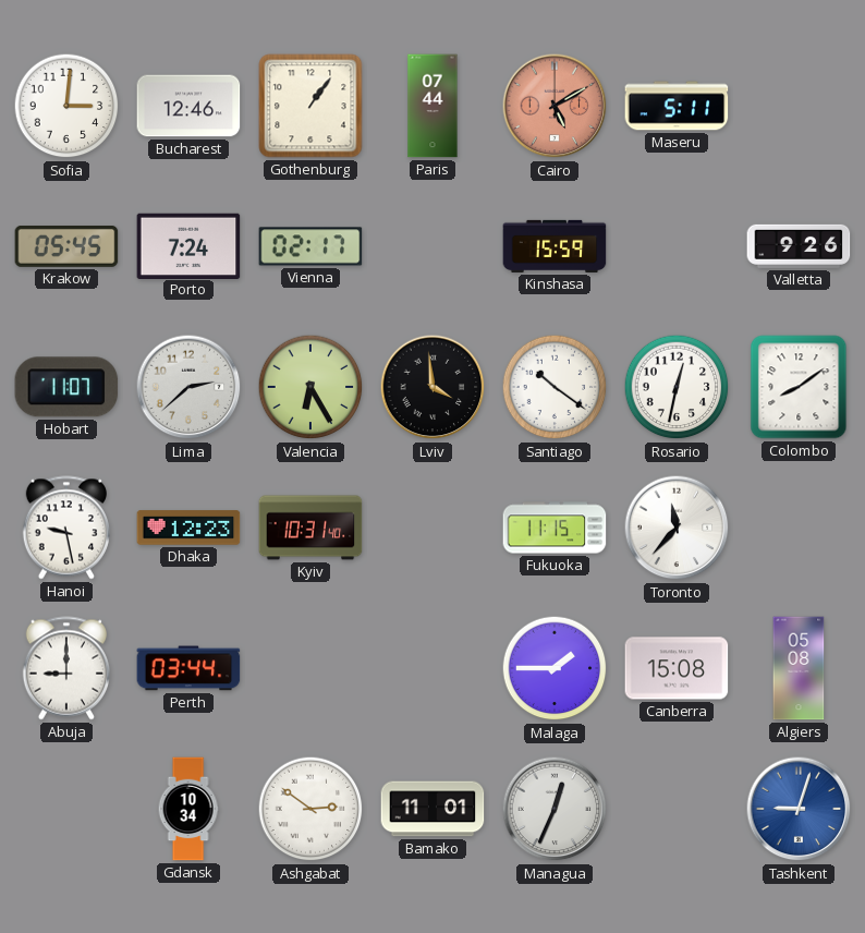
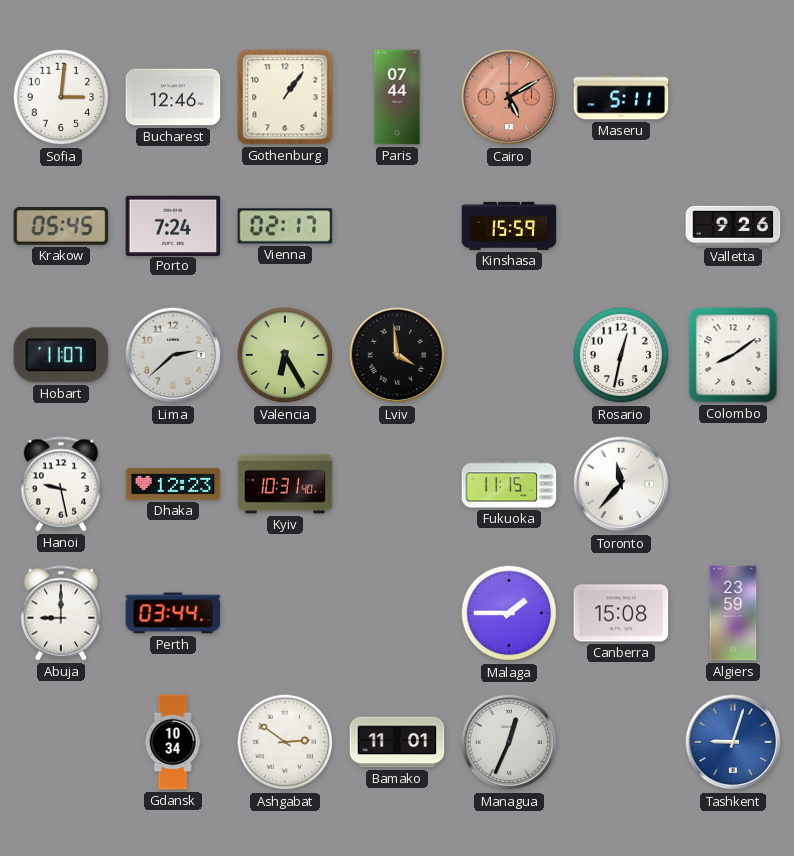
Santiago: 10:21 -> none
Algiers: 05:08 -> 23:59
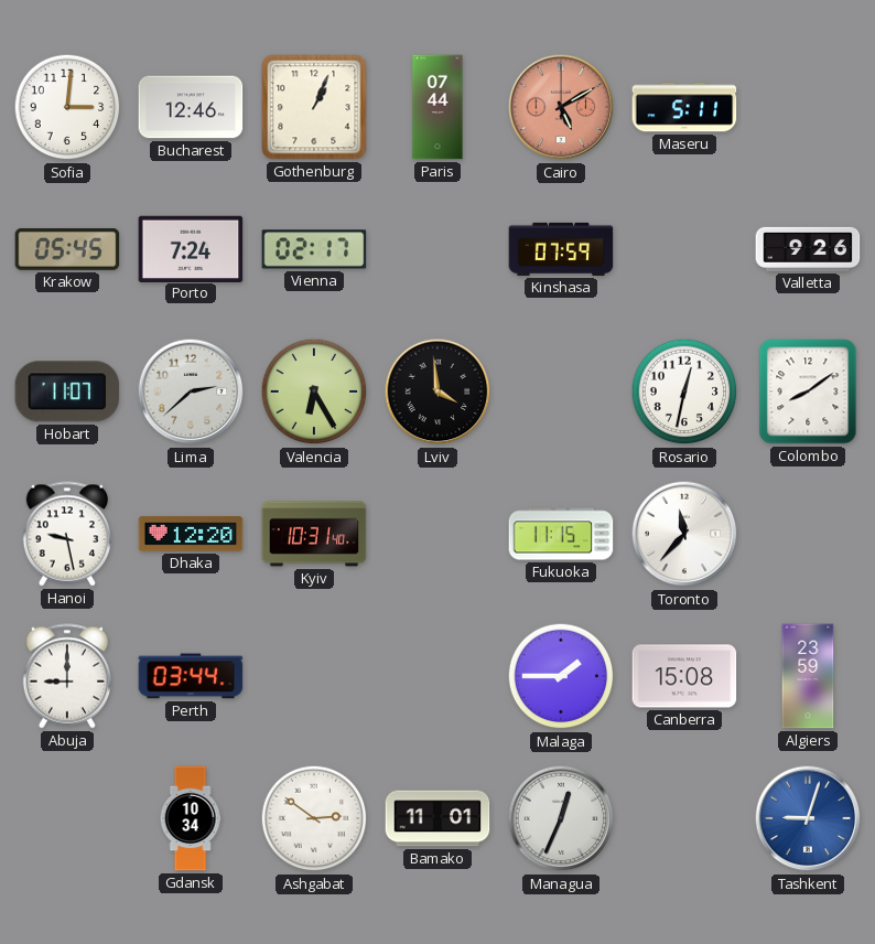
Gothenburg: 1:06 -> 1:04
Kinshasa: 15:59 -> 07:59
Dhaka: 12:23 -> 12:20
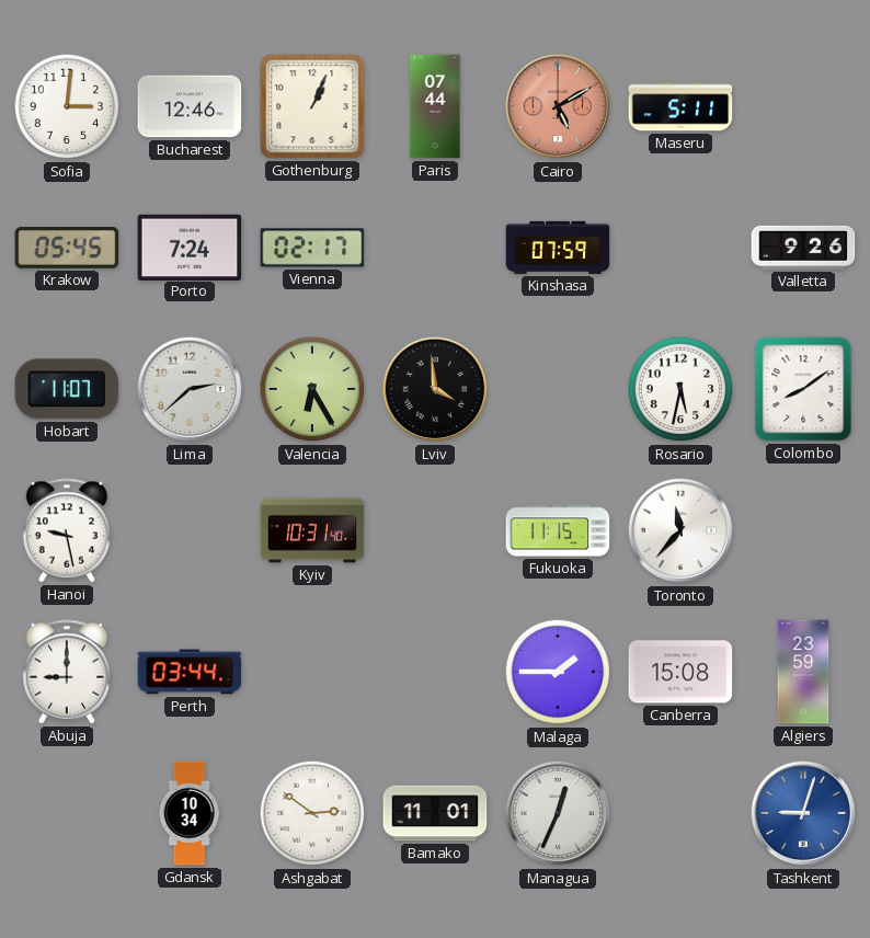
Rosario: 12:32 -> 5:32
Dhaka: 12:20 -> none
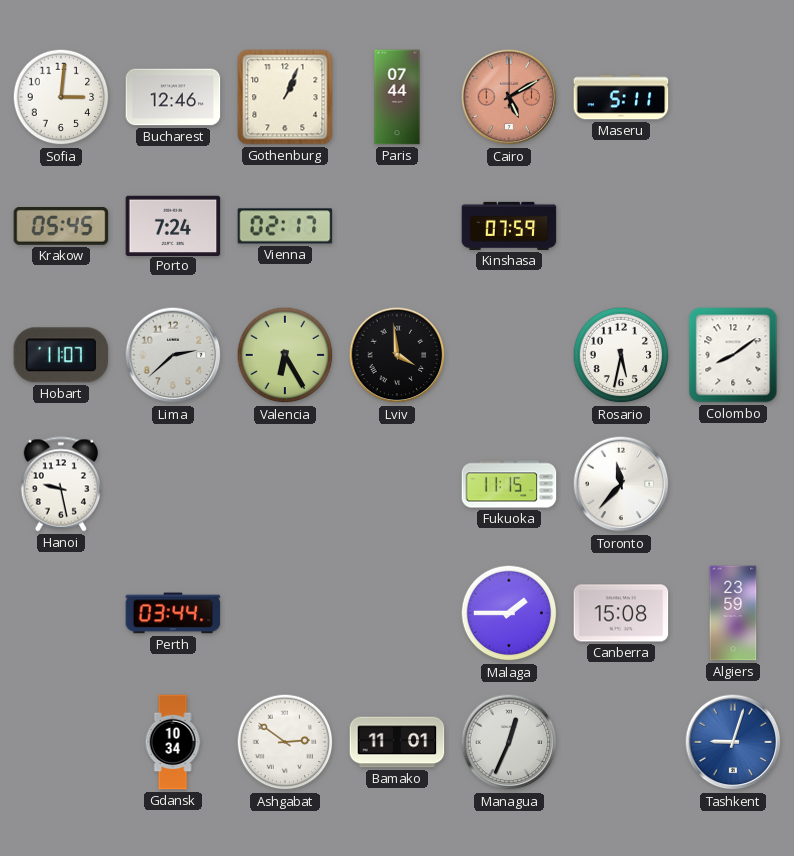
Valletta: 9:26 -> none
Kyiv: 10:31 -> none
Abuja: 9:00 -> none
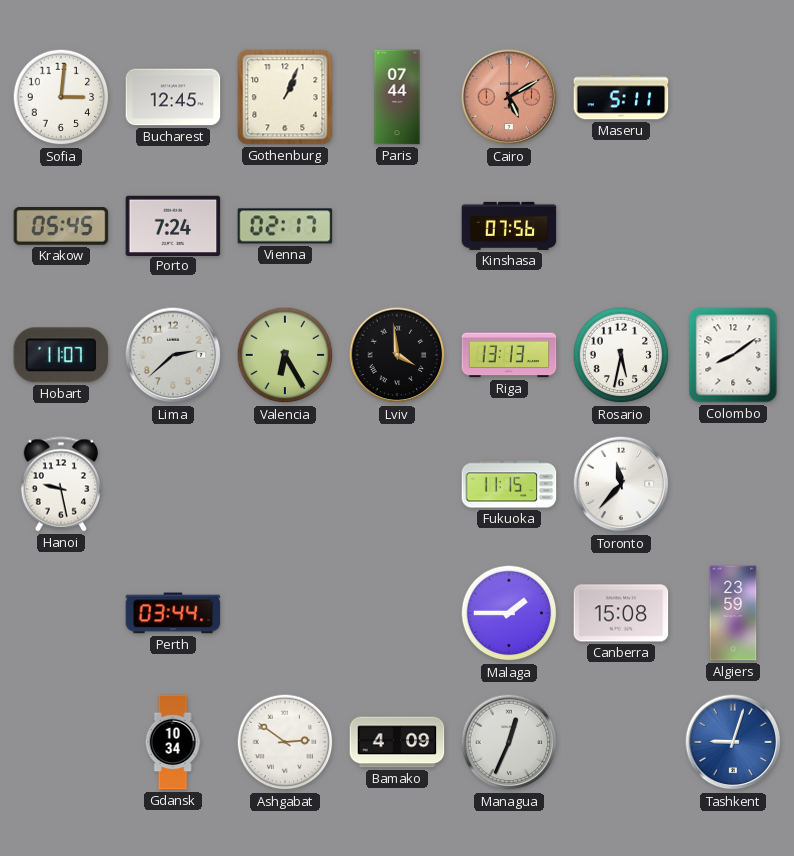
Bucharest: 12:46 -> 12:45
Kinshasa: 07:59 -> 07:56
Riga: none -> 13:13
Bamako: 11:01 -> 4:09
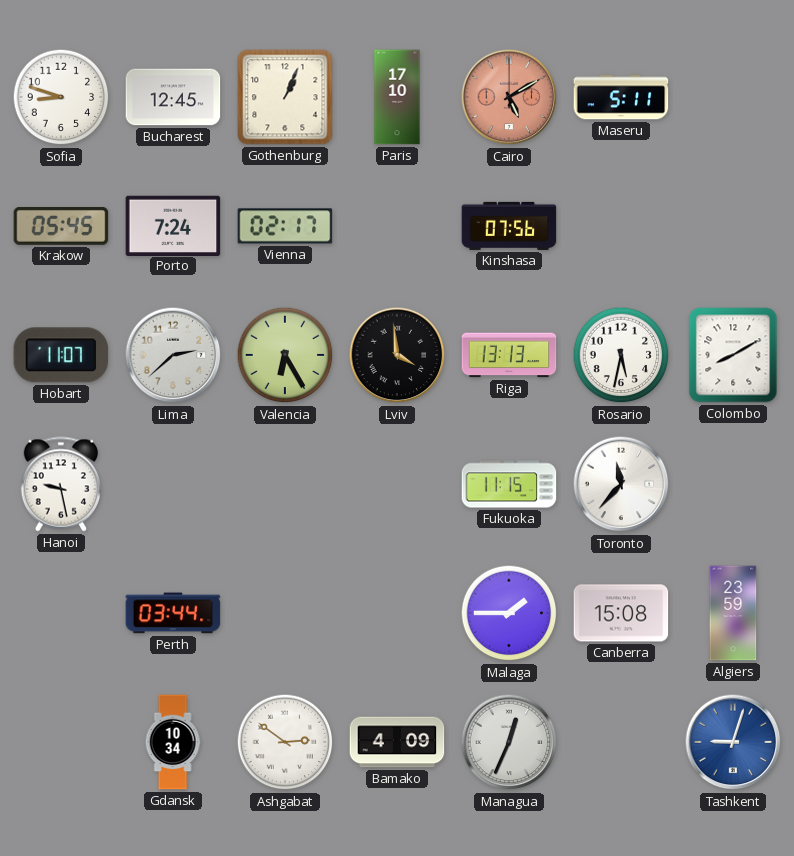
Sofia: 3:01 -> 8:48
Paris: 07:44 -> 17:10
Colombo: 8:09 -> 8:10
